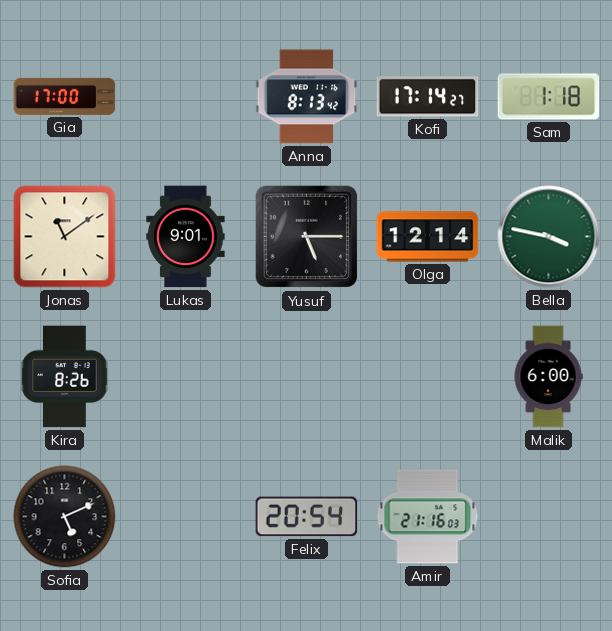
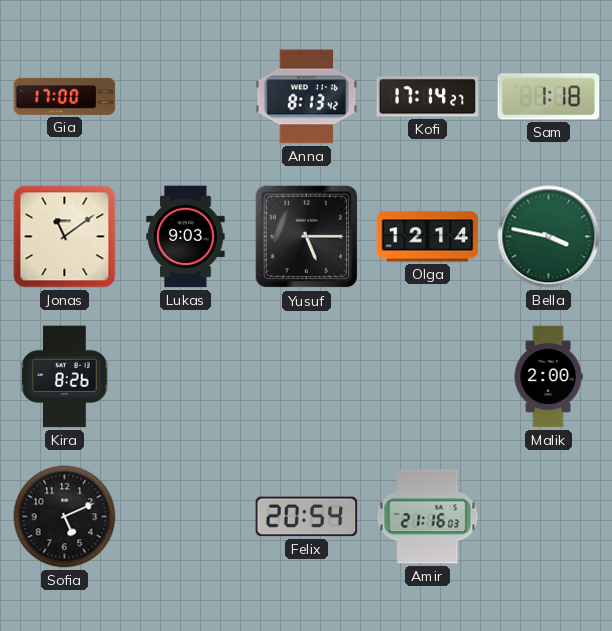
Lukas: 9:01 -> 9:03
Malik: 6:00 -> 2:00
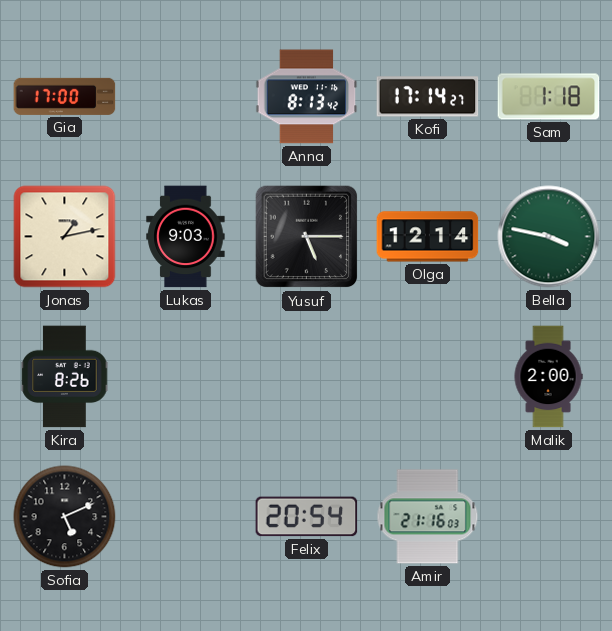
Jonas: 11:09 -> 1:13
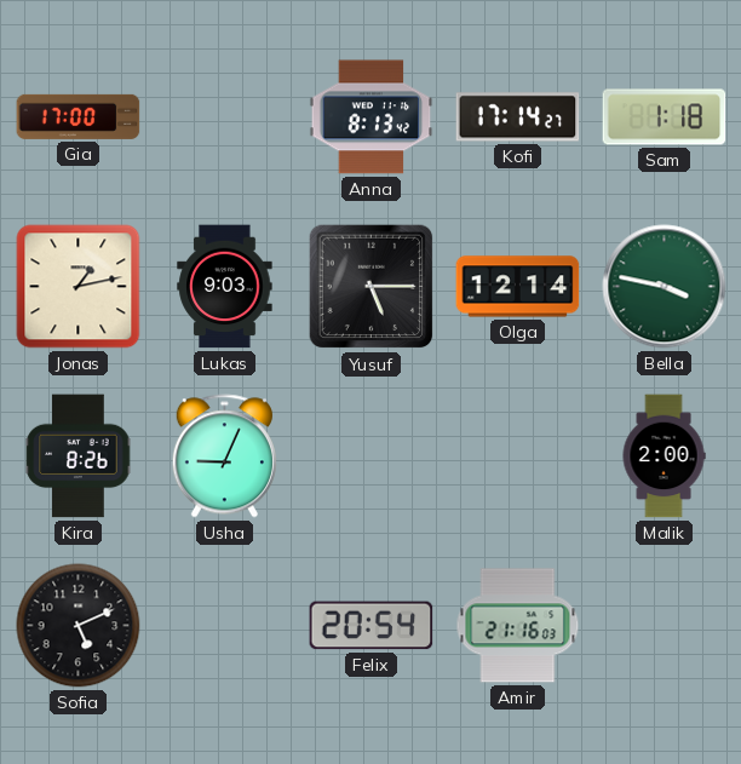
Usha: none -> 9:04
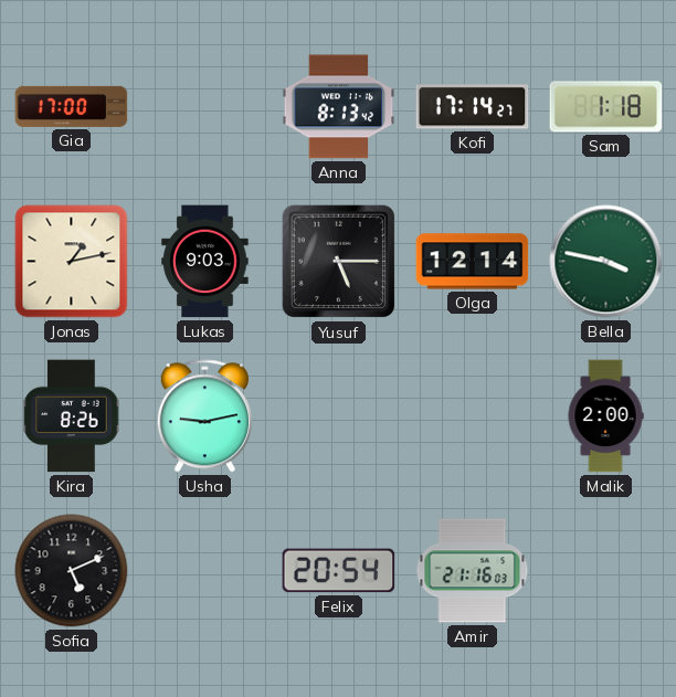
Usha: 9:04 -> 9:13
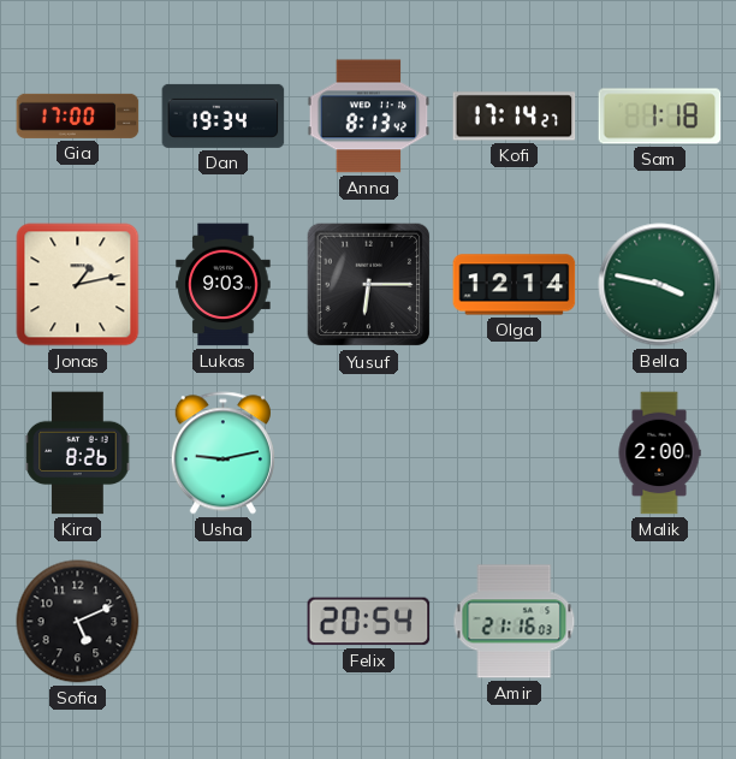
Dan: none -> 19:34
Yusuf: 5:15 -> 6:15
